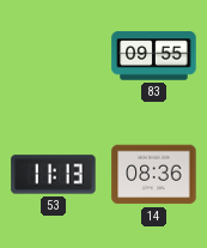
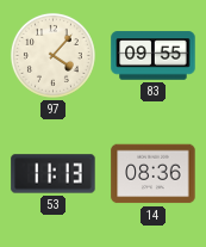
97: none -> 4:07
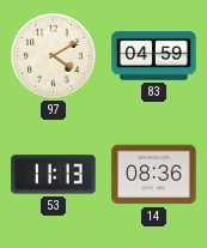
97: 4:07 -> 4:10
83: 09:55 -> 04:59
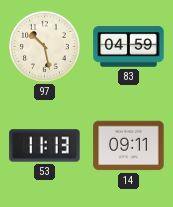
97: 4:10 -> 10:28
14: 08:36 -> 09:11
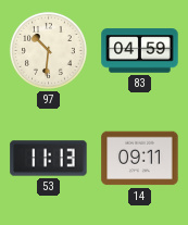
97: 10:28 -> 10:31
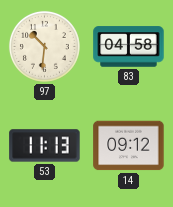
83: 04:59 -> 04:58
14: 09:11 -> 09:12
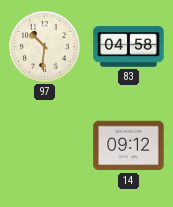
53: 11:13 -> none
